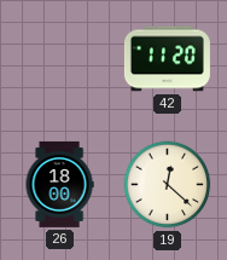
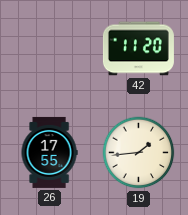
26: 18:00 -> 17:55
19: 12:22 -> 1:44
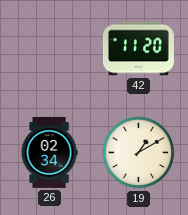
26: 17:55 -> 02:34
19: 1:44 -> 1:10
